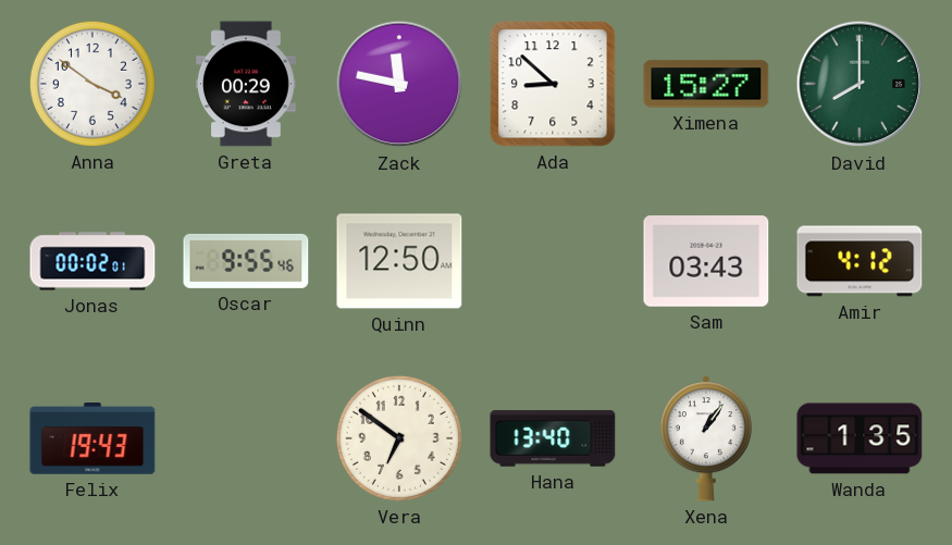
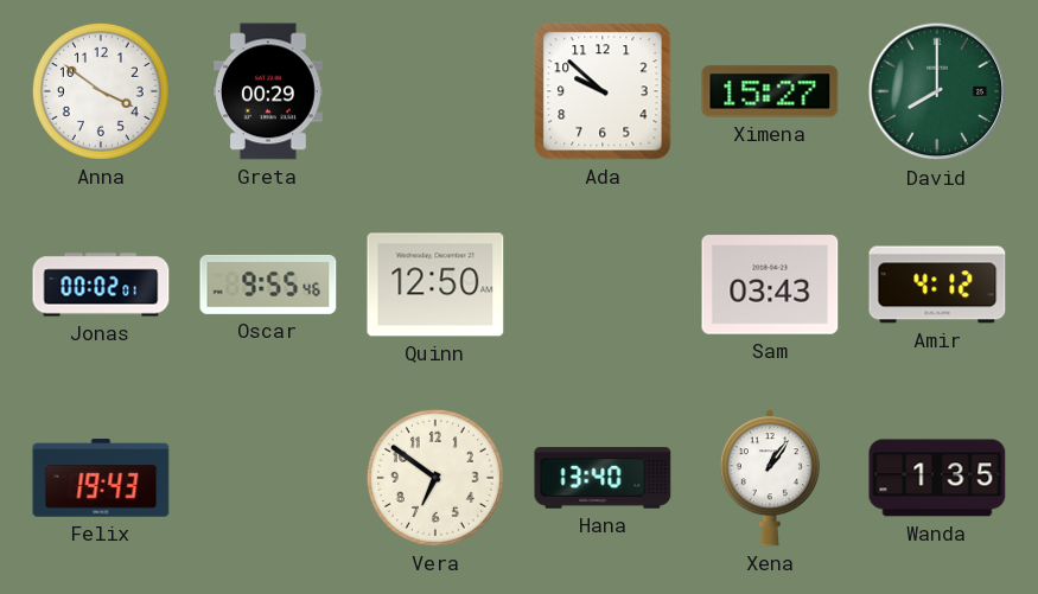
Zack: 11:47 -> none
Ada: 8:52 -> 9:52
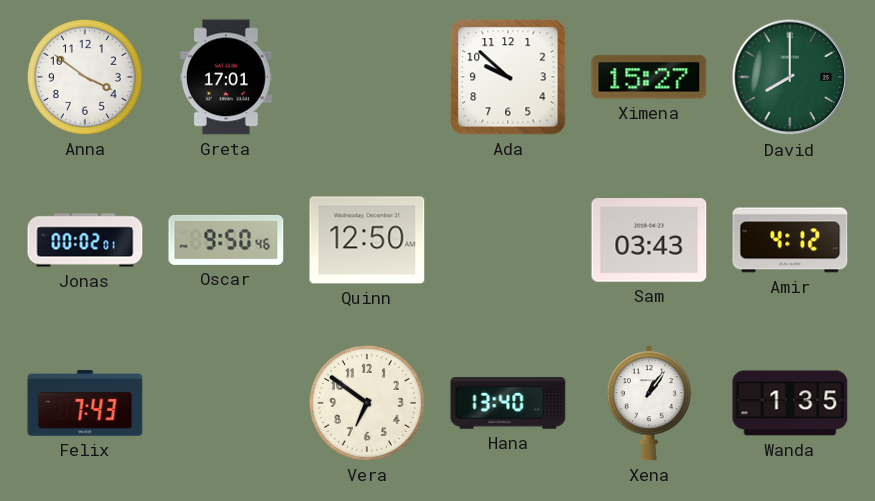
Greta: 00:29 -> 17:01
Oscar: 9:55 -> 9:50
Felix: 19:43 -> 7:43
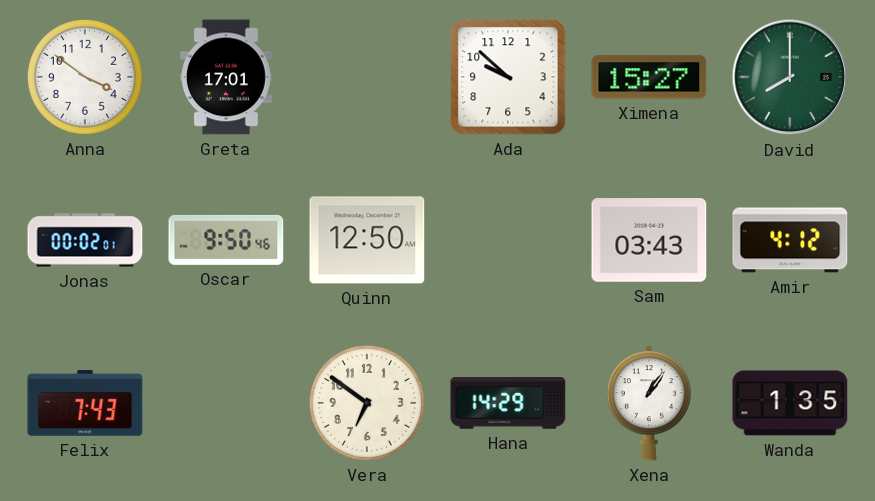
Hana: 13:40 -> 14:29
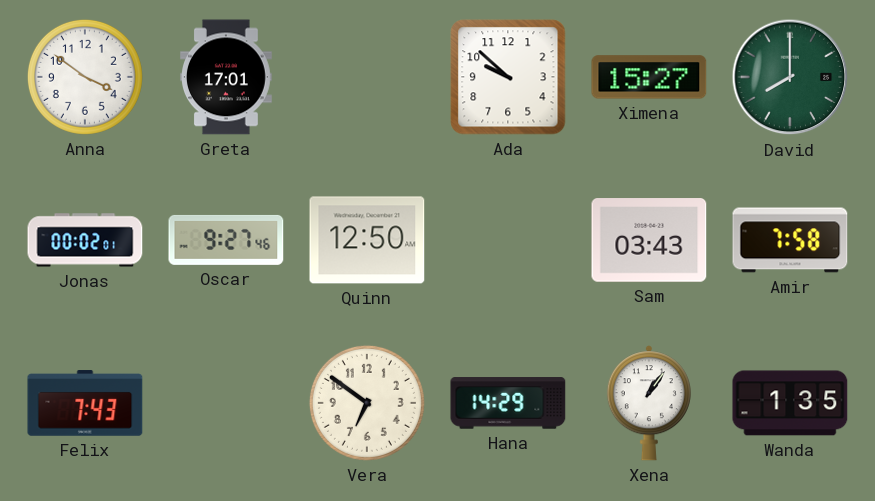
Oscar: 9:50 -> 9:27
Amir: 4:12 -> 7:58
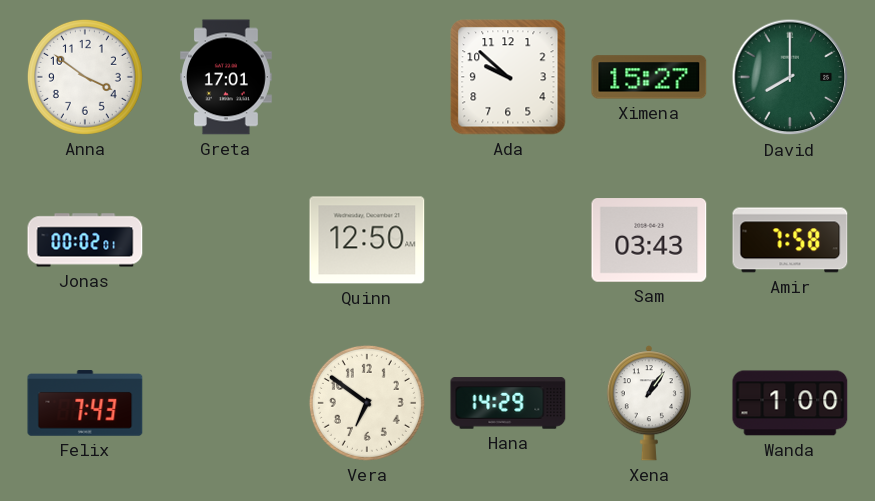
Oscar: 9:27 -> none
Wanda: 1:35 -> 1:00
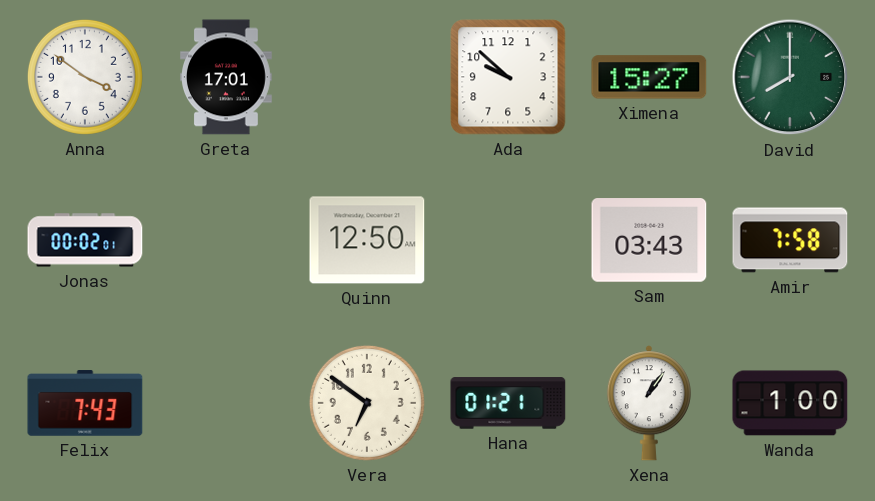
Hana: 14:29 -> 01:21
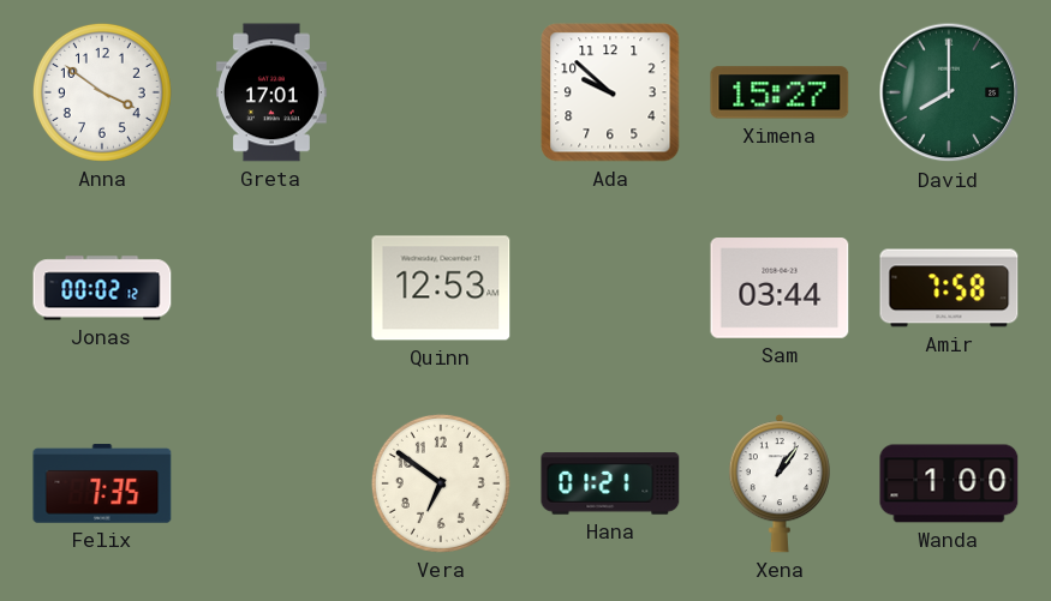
Jonas: 00:02:01 -> 00:02:12
Quinn: 12:50 -> 12:53
Sam: 03:43 -> 03:44
Felix: 7:43 -> 7:35
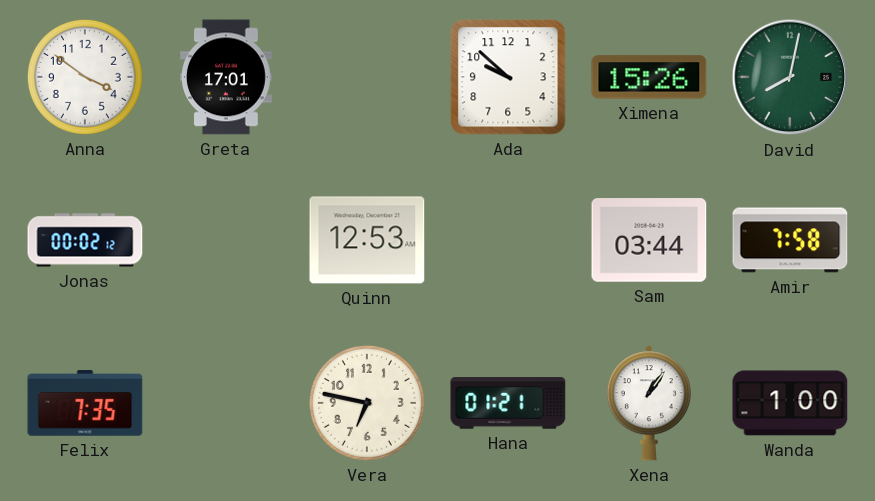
Ximena: 15:27 -> 15:26
David: 8:00 -> 8:02
Vera: 6:51 -> 6:47
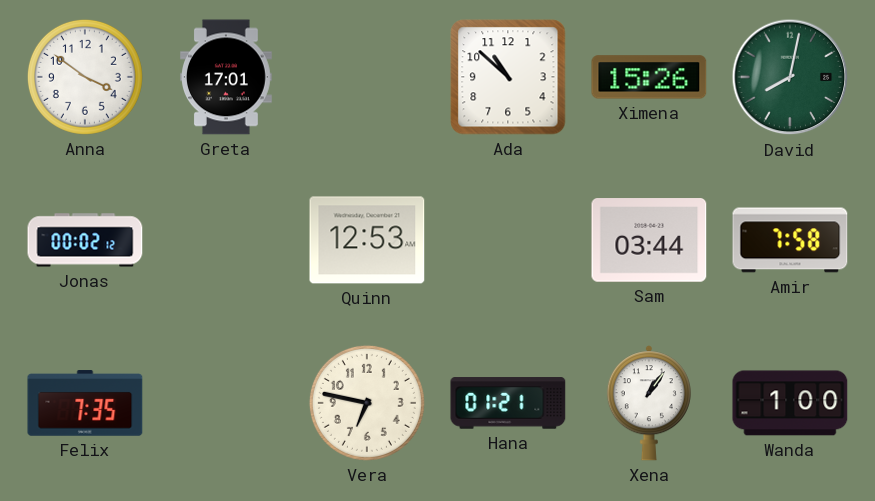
Ada: 9:52 -> 10:52
